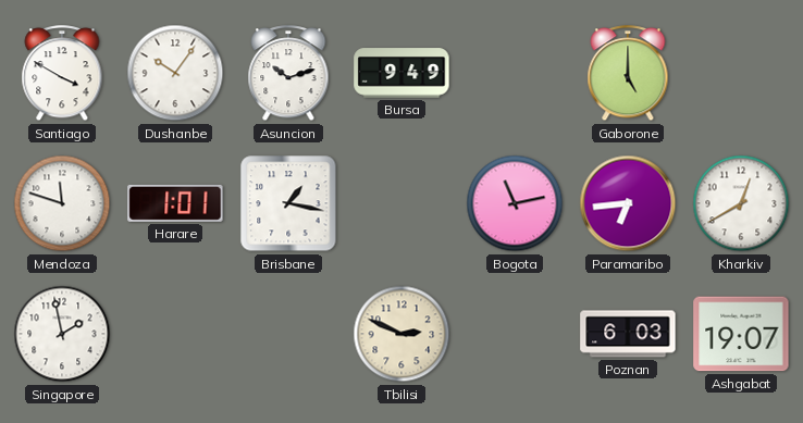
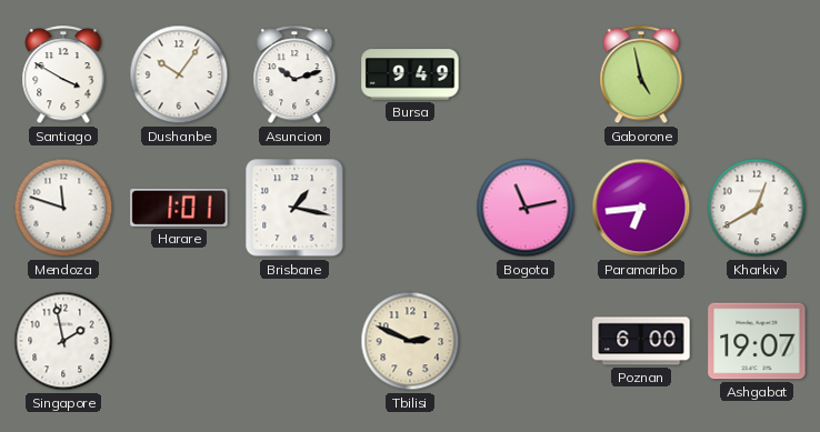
Gaborone: 5:00 -> 4:58
Poznan: 6:03 -> 6:00
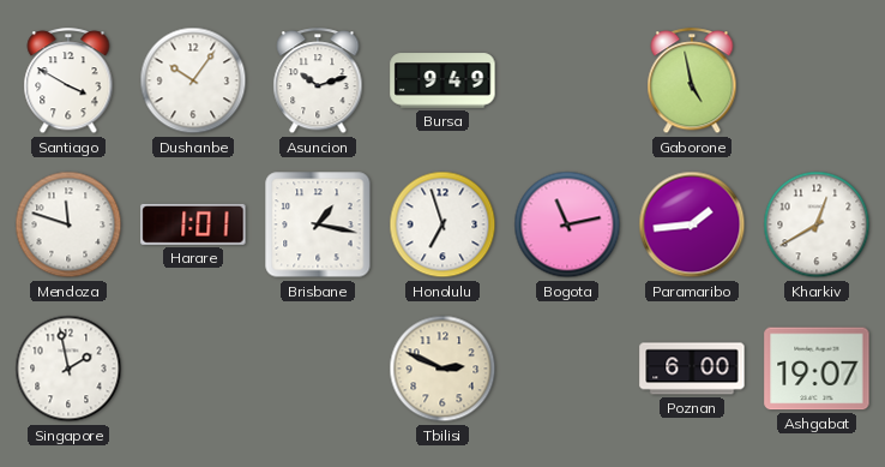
Honolulu: none -> 6:57
Paramaribo: 6:44 -> 1:44
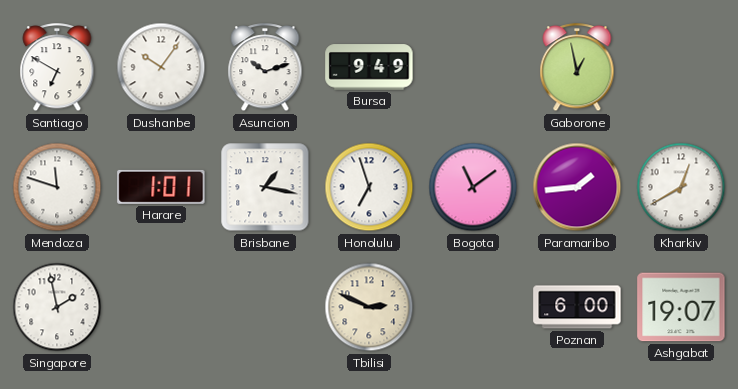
Santiago: 3:50 -> 6:50
Gaborone: 4:58 -> 12:58
Bogota: 11:13 -> 11:09
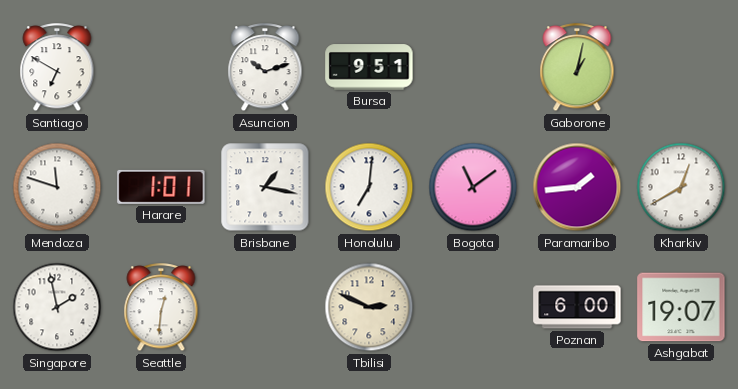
Dushanbe: 10:06 -> none
Bursa: 9:49 -> 9:51
Gaborone: 12:58 -> 1:02
Honolulu: 6:57 -> 7:01
Seattle: none -> 12:31
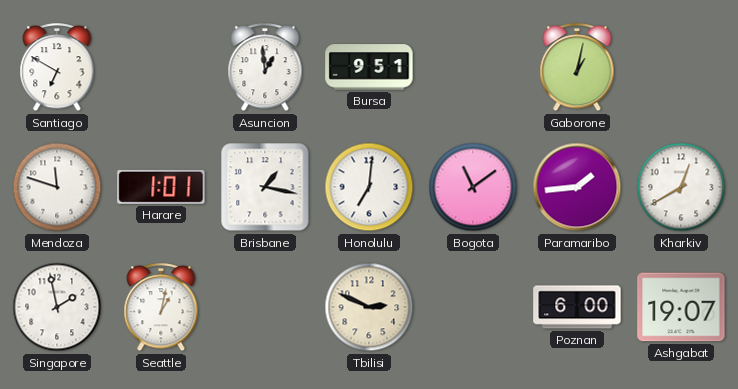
Asuncion: 10:12 -> 12:59
Seattle: 12:31 -> 1:02
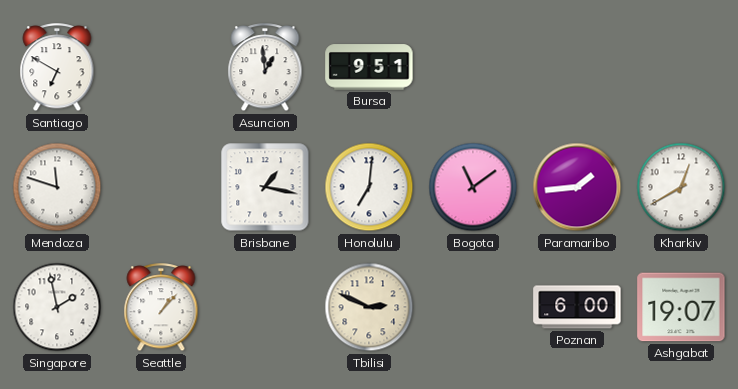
Gaborone: 1:02 -> none
Harare: 1:01 -> none
Seattle: 1:02 -> 1:07
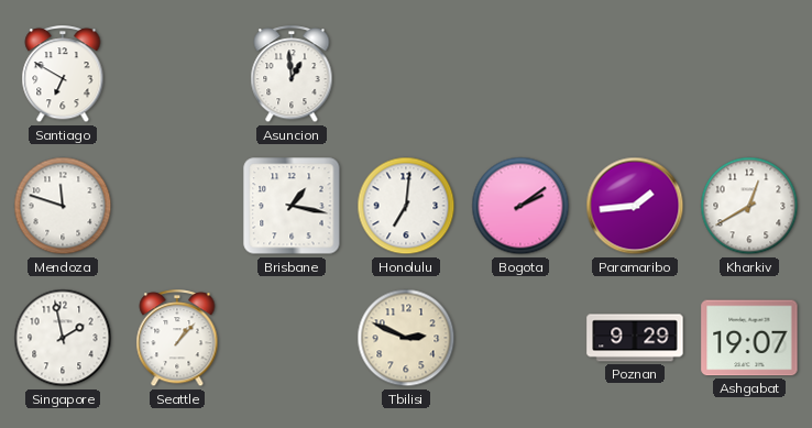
Bursa: 9:51 -> none
Bogota: 11:09 -> 2:09
Poznan: 6:00 -> 9:29
